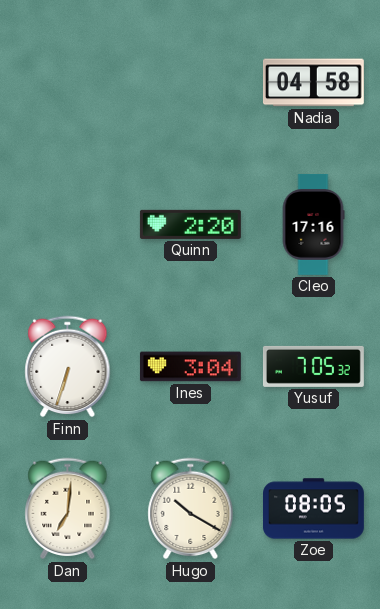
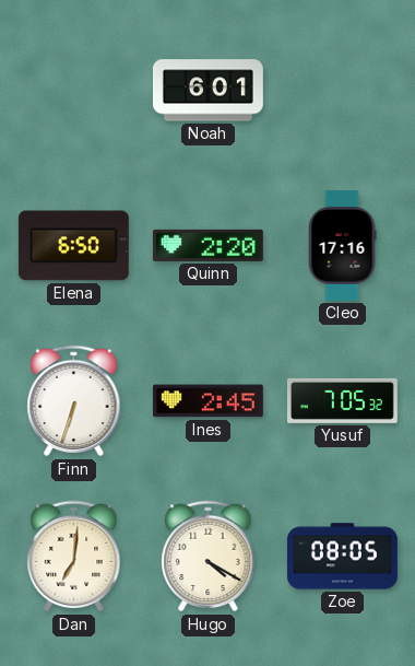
Noah: none -> 6:01
Nadia: 04:58 -> none
Elena: none -> 6:50
Ines: 3:04 -> 2:45
Hugo: 10:20 -> 4:20
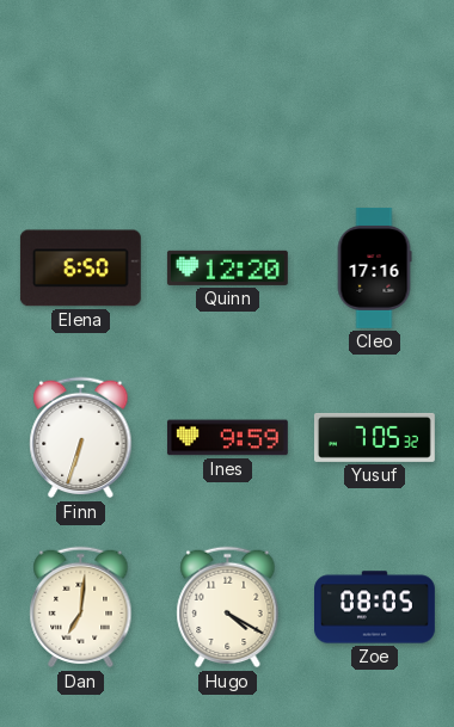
Noah: 6:01 -> none
Quinn: 2:20 -> 12:20
Ines: 2:45 -> 9:59
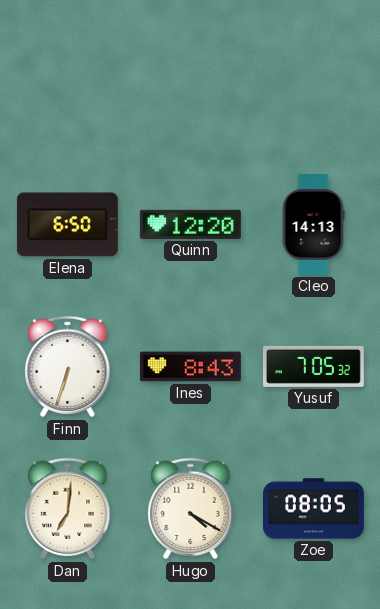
Cleo: 17:16 -> 14:13
Ines: 9:59 -> 8:43
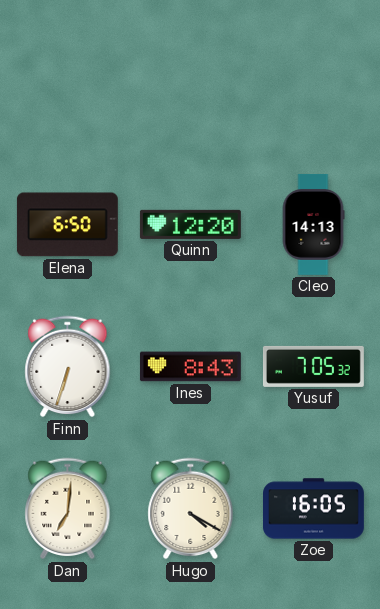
Zoe: 08:05 -> 16:05
